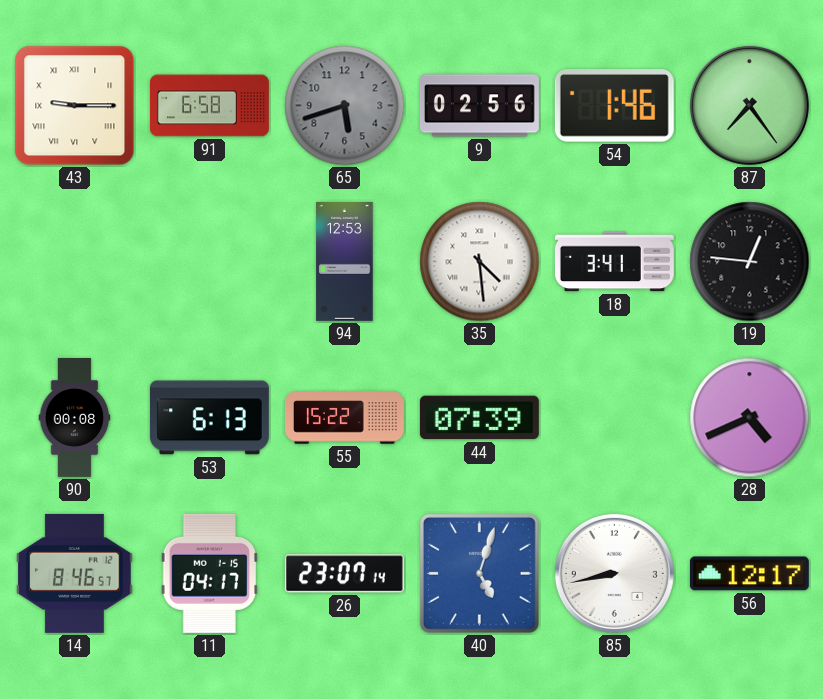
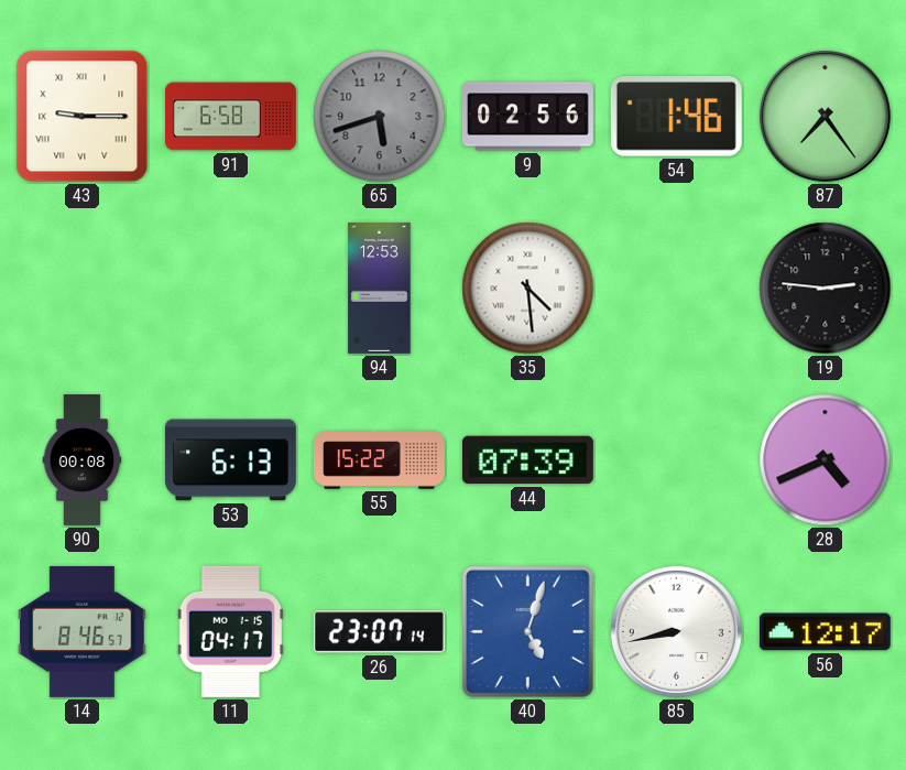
18: 3:41 -> none
19: 12:46 -> 2:46
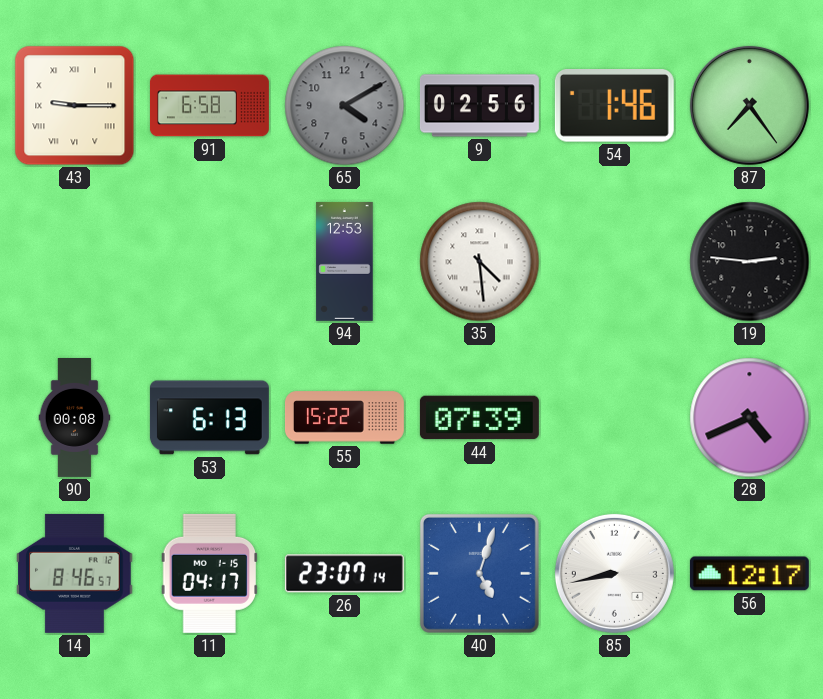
65: 5:42 -> 4:10
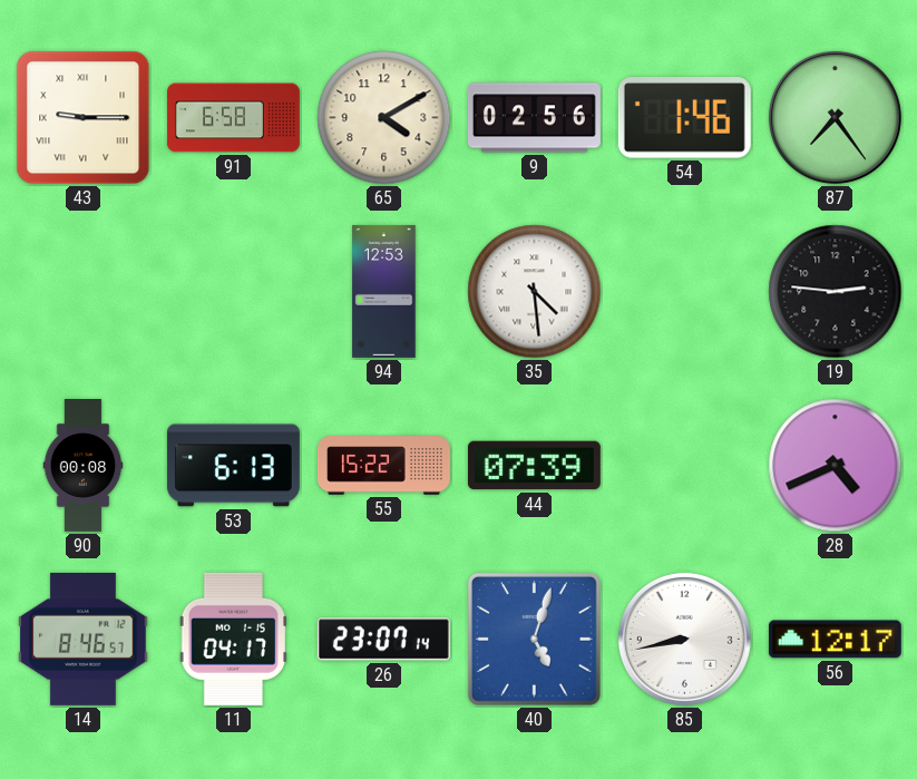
65 dial: grey -> cream
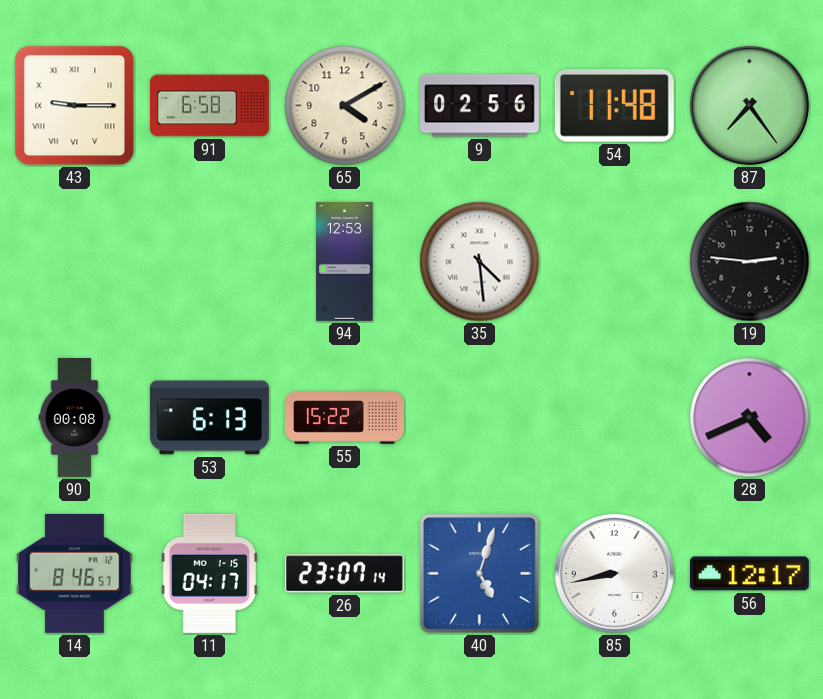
54: 1:46 -> 11:48
44: 07:39 -> none
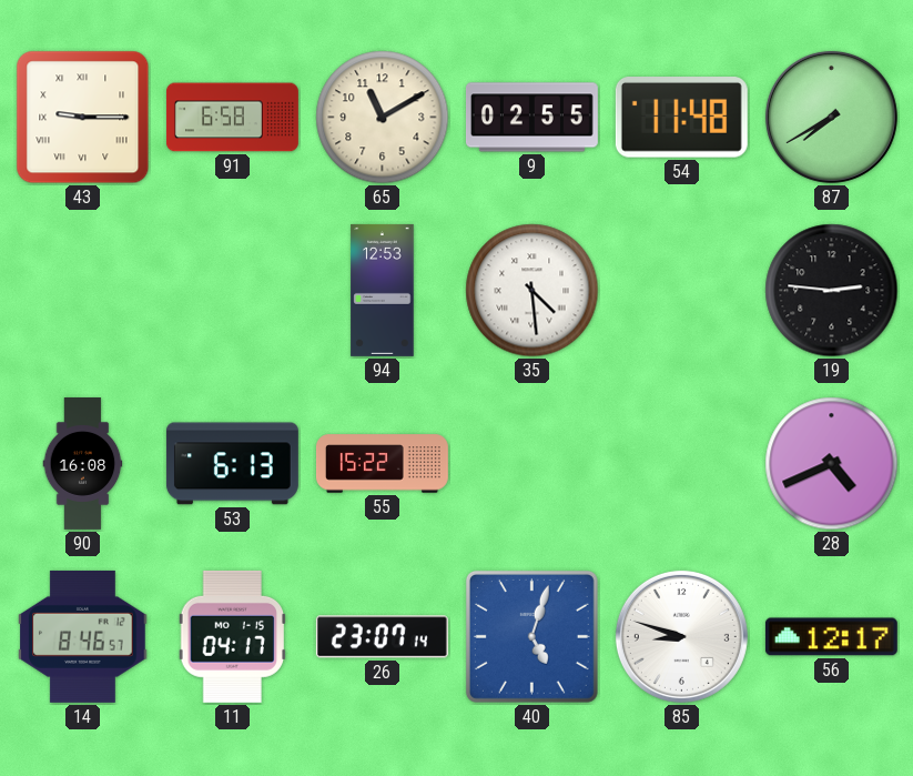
65: 4:10 -> 11:10
9: 02:56 -> 02:55
87: 7:24 -> 7:40
90: 00:08 -> 16:08
85: 8:43 -> 8:48
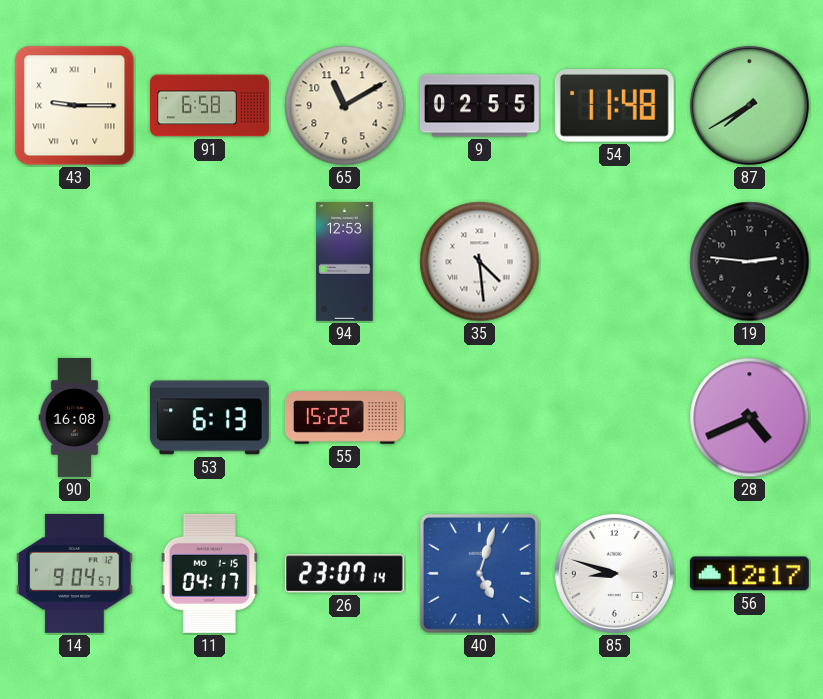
14: 8:46 -> 9:04
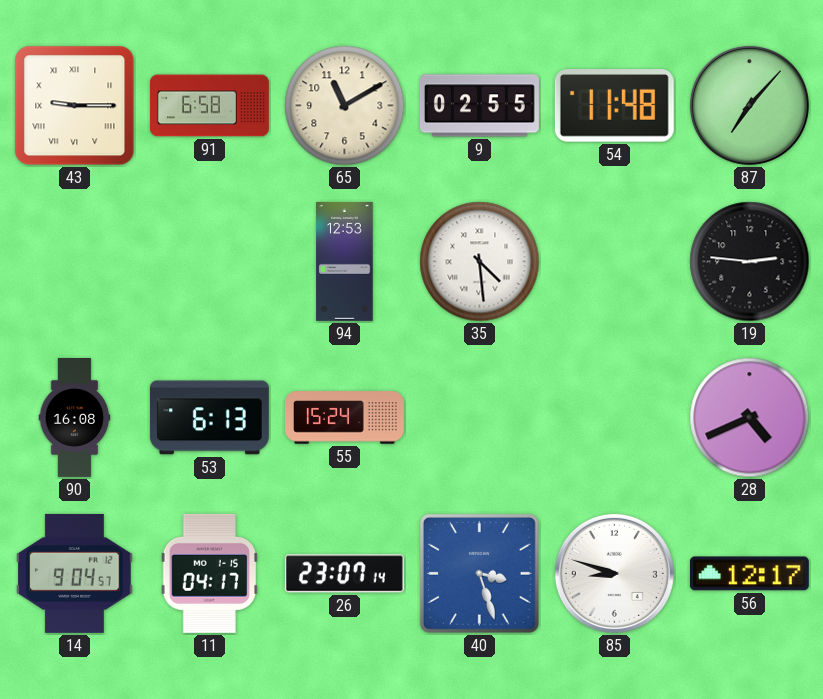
87: 7:40 -> 7:07
55: 15:22 -> 15:24
40: 5:03 -> 3:27
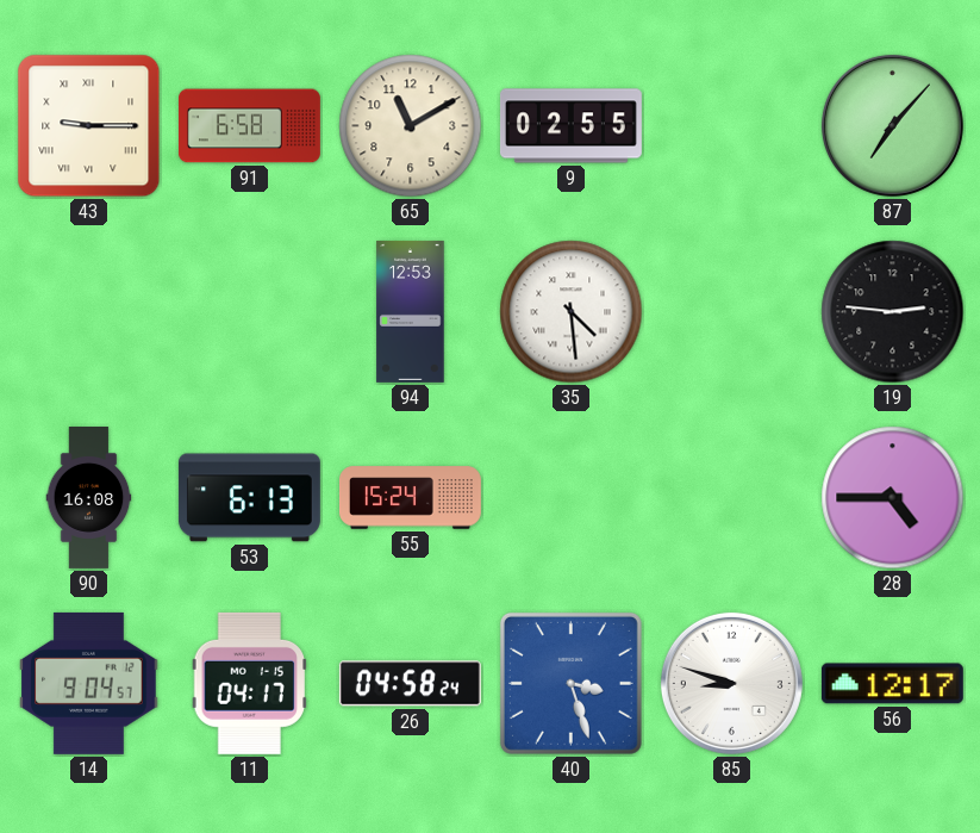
54: 11:48 -> none
28: 4:41 -> 4:45
26: 23:07 -> 04:58
